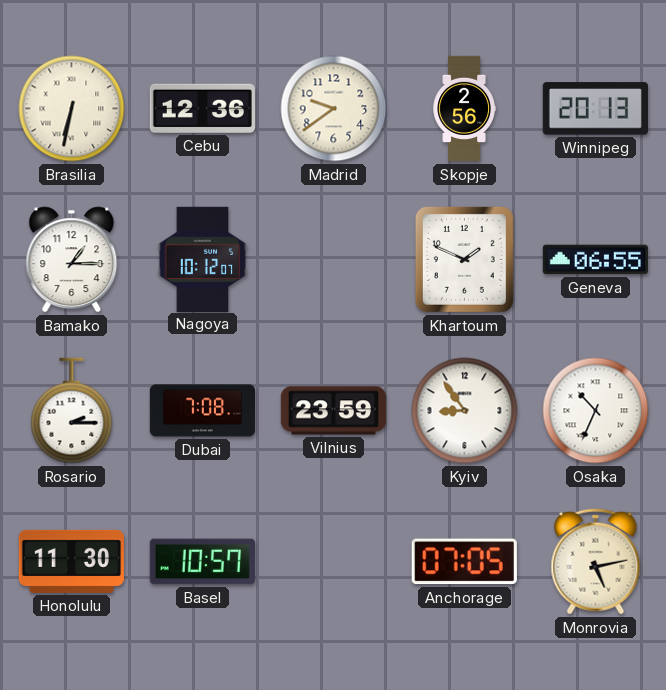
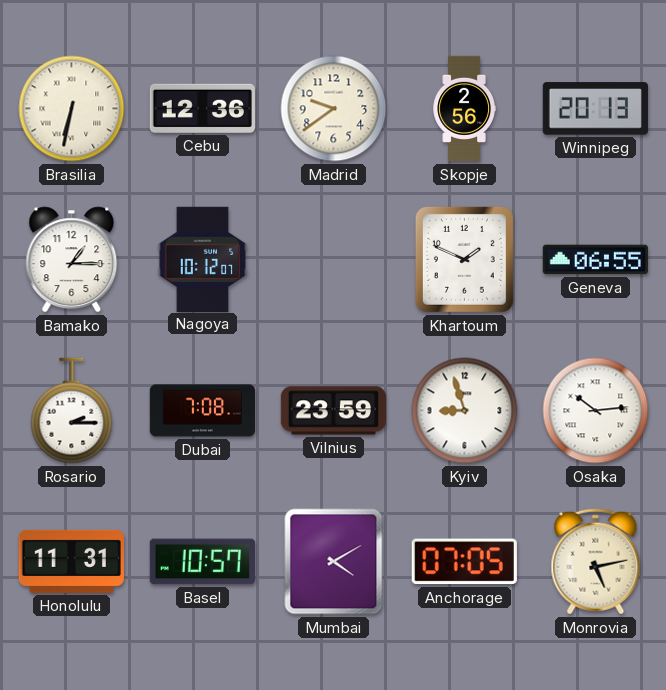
Kyiv: 8:54 -> 8:57
Osaka: 10:34 -> 10:14
Honolulu: 11:30 -> 11:31
Mumbai: none -> 4:10
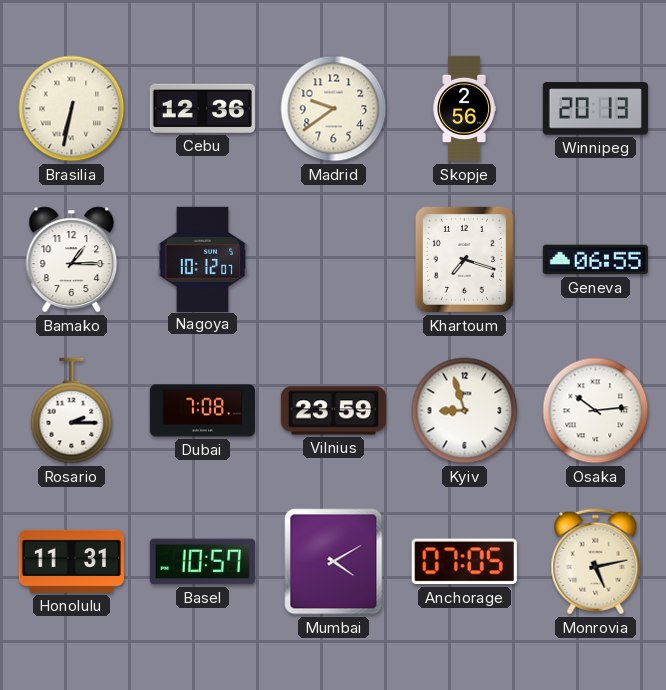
Khartoum: 1:49 -> 7:18
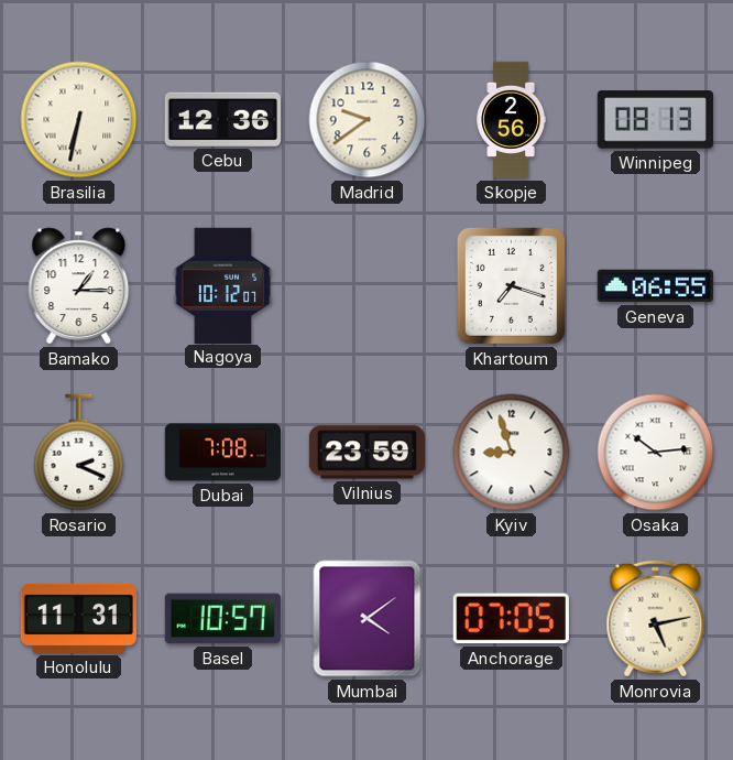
Winnipeg: 20:13 -> 08:13
Rosario: 2:15 -> 2:19
Mumbai: 4:10 -> 4:09
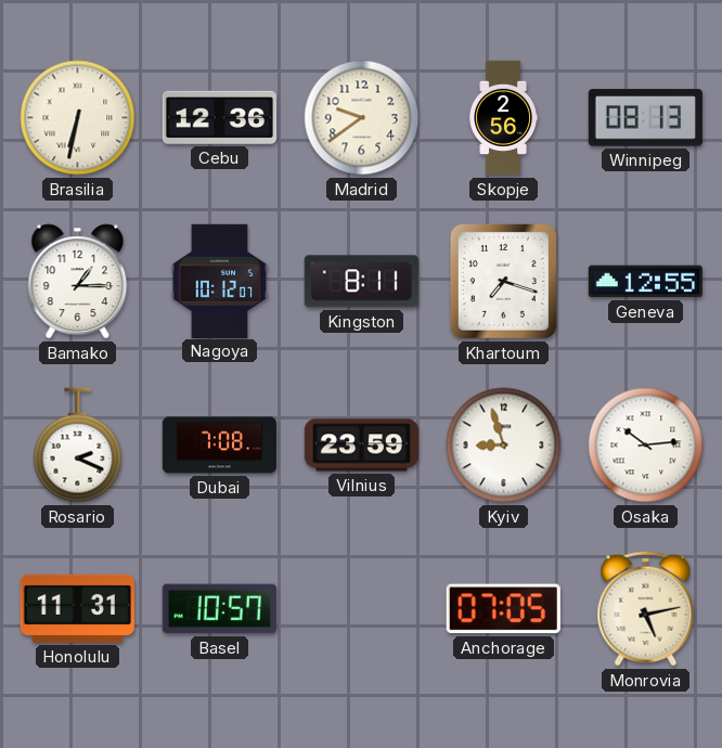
Kingston: none -> 8:11
Geneva: 06:55 -> 12:55
Mumbai: 4:09 -> none
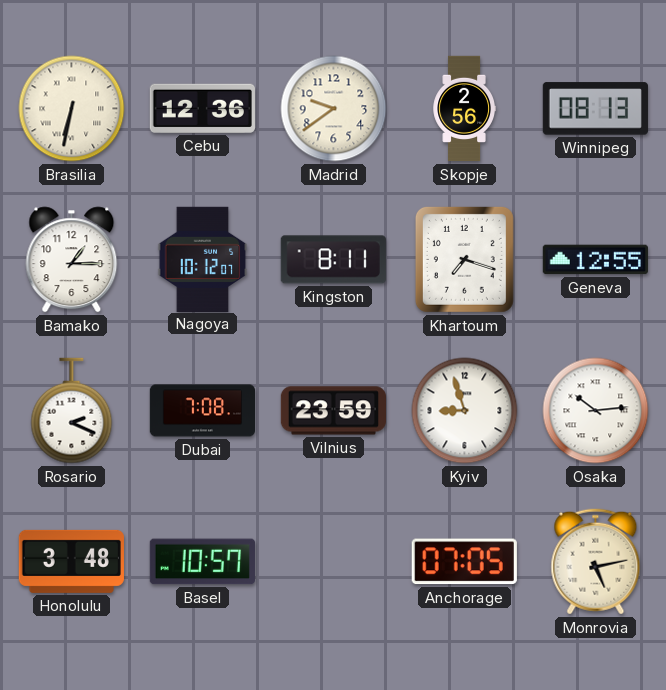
Honolulu: 11:31 -> 3:48
